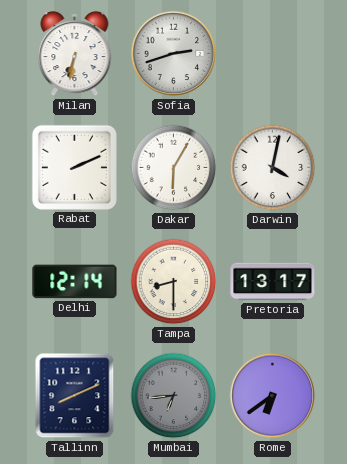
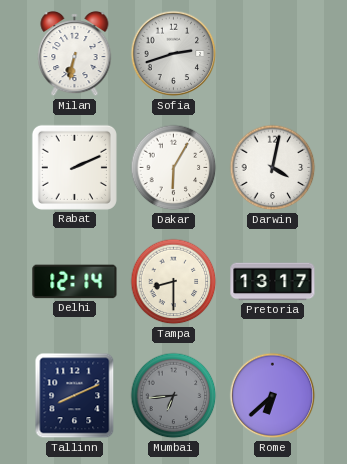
Rome: 6:39 -> 6:38
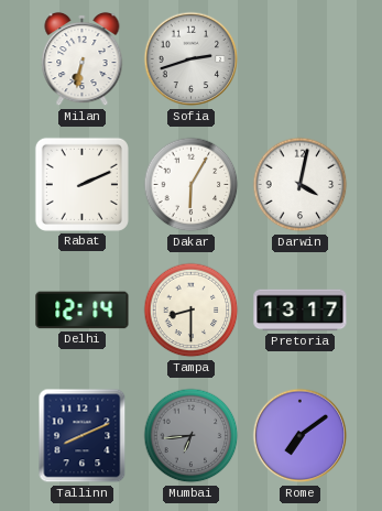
Rome: 6:38 -> 7:09
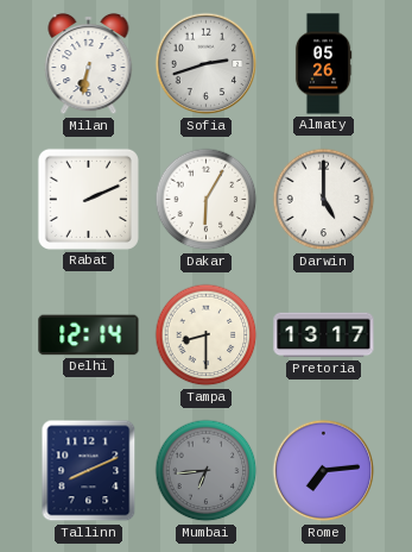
Almaty: none -> 05:26
Darwin: 4:02 -> 5:00
Rome: 7:09 -> 7:14
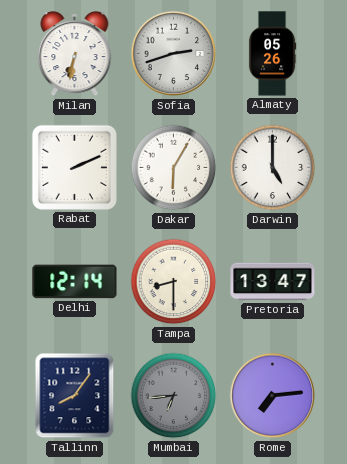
Pretoria: 13:17 -> 13:47
Tallinn: 8:11 -> 8:06
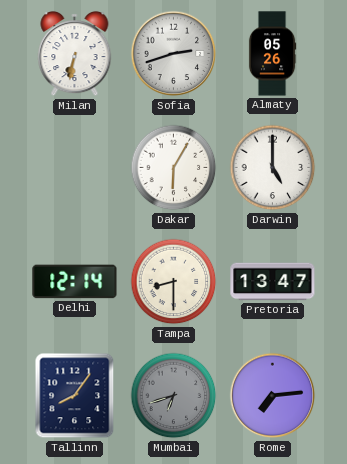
Rabat: 2:11 -> none
Mumbai: 6:44 -> 6:42
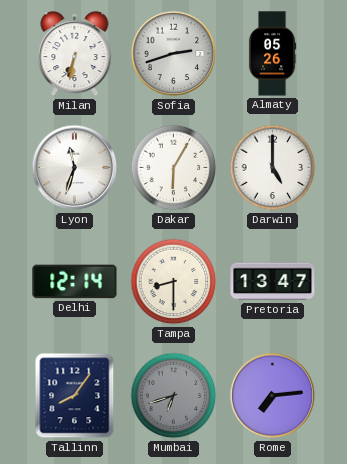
Lyon: none -> 11:33
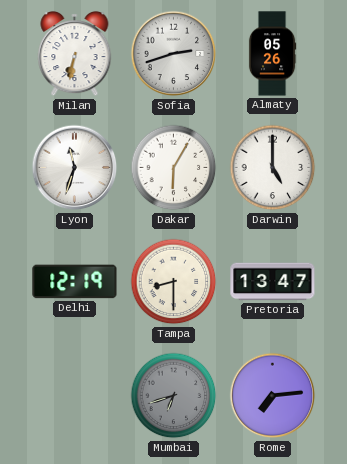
Delhi: 12:14 -> 12:19
Tallinn: 8:06 -> none
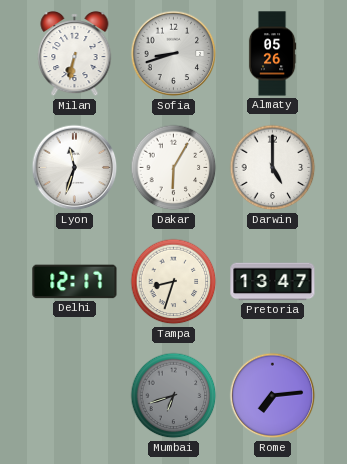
Sofia: 2:42 -> 8:42
Delhi: 12:19 -> 12:17
Tampa: 8:30 -> 8:33
